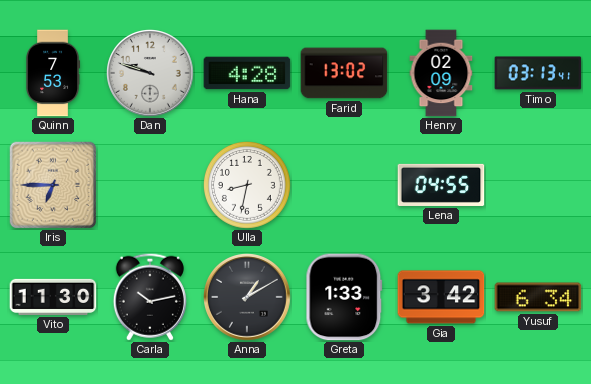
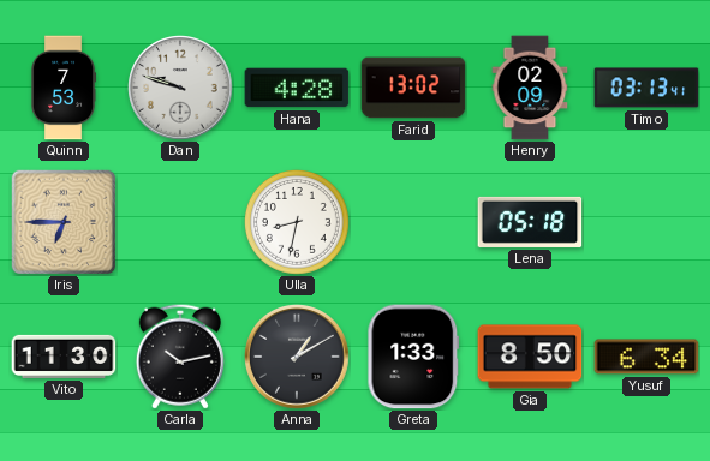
Lena: 04:55 -> 05:18
Gia: 3:42 -> 8:50
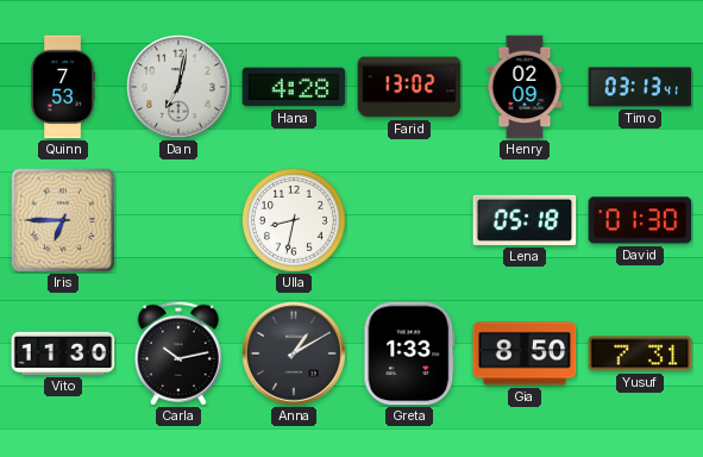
Dan: 9:48 -> 7:02
David: none -> 01:30
Yusuf: 6:34 -> 7:31
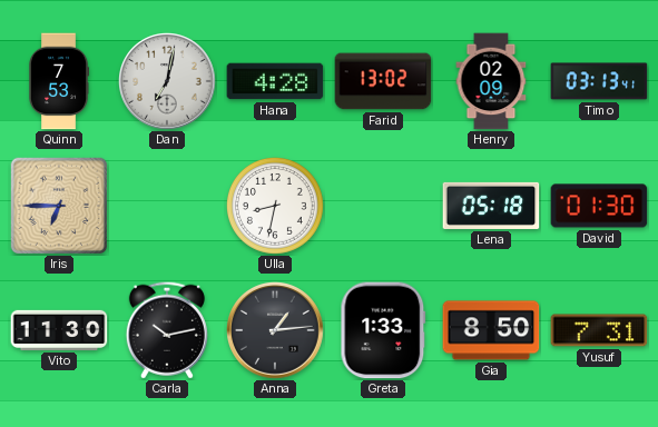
Anna: 1:10 -> 1:14
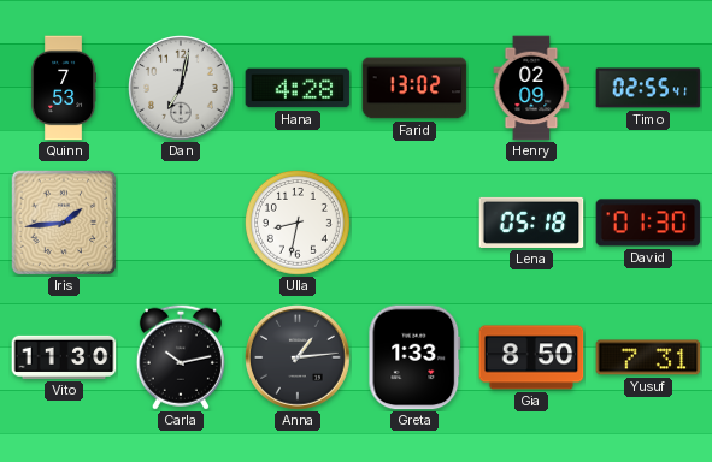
Timo: 03:13 -> 02:55
Iris: 6:45 -> 1:44
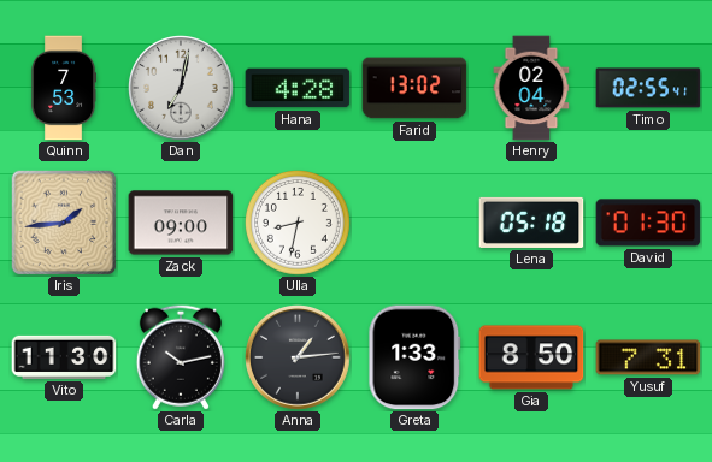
Henry: 02:09 -> 02:04
Zack: none -> 09:00
